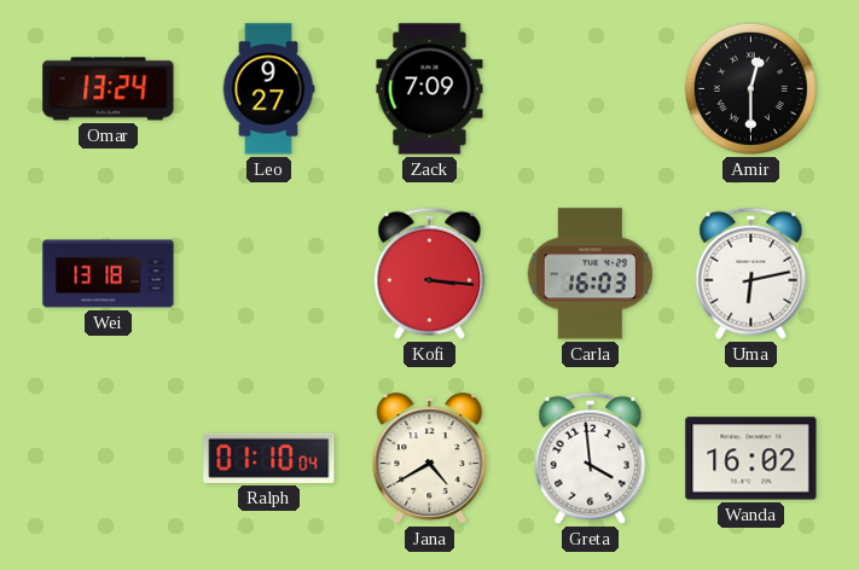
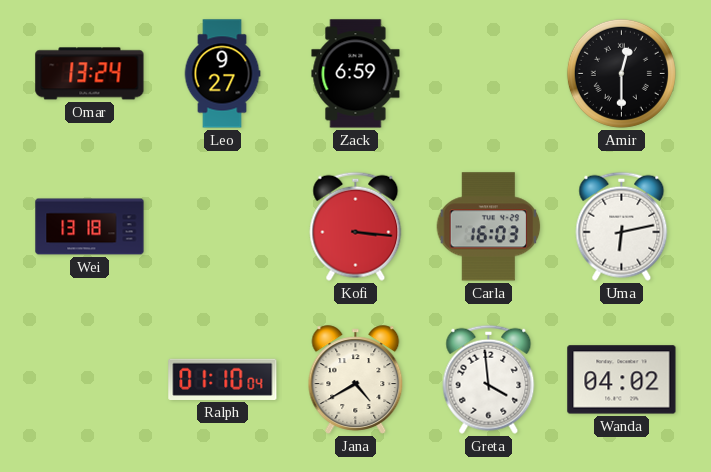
Zack: 7:09 -> 6:59
Wanda: 16:02 -> 04:02
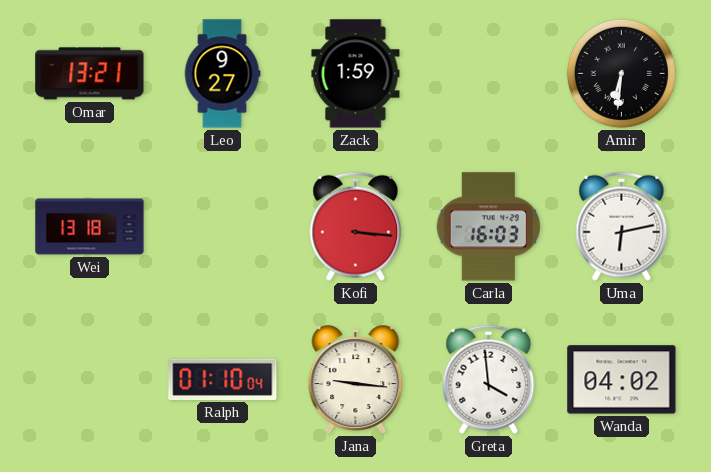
Omar: 13:24 -> 13:21
Zack: 6:59 -> 1:59
Amir: 12:30 -> 6:31
Jana: 4:40 -> 9:16
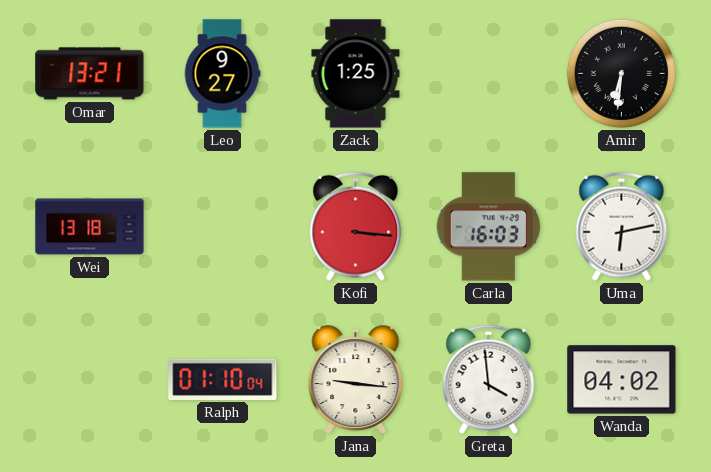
Zack: 1:59 -> 1:25
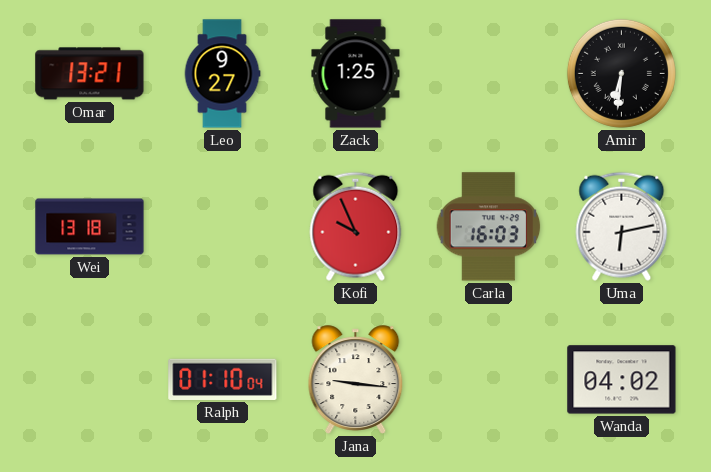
Kofi: 3:16 -> 9:56
Greta: 3:59 -> none
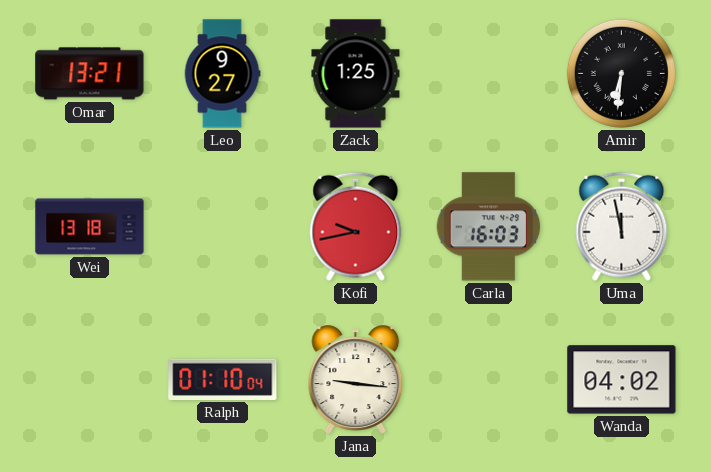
Kofi: 9:56 -> 9:43
Uma: 6:13 -> 11:58
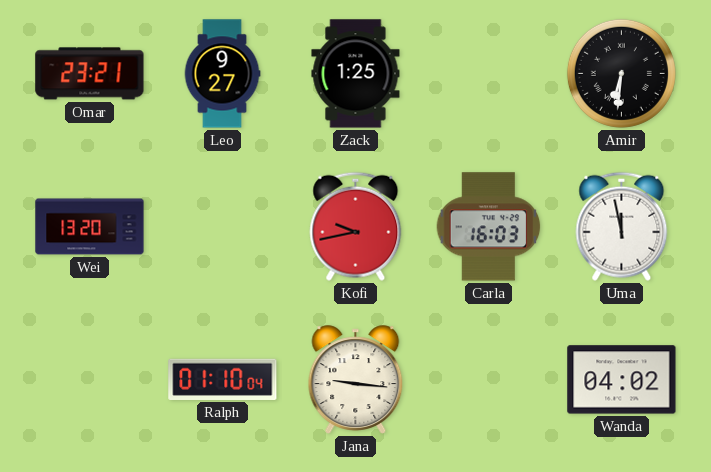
Omar: 13:21 -> 23:21
Wei: 13:18 -> 13:20
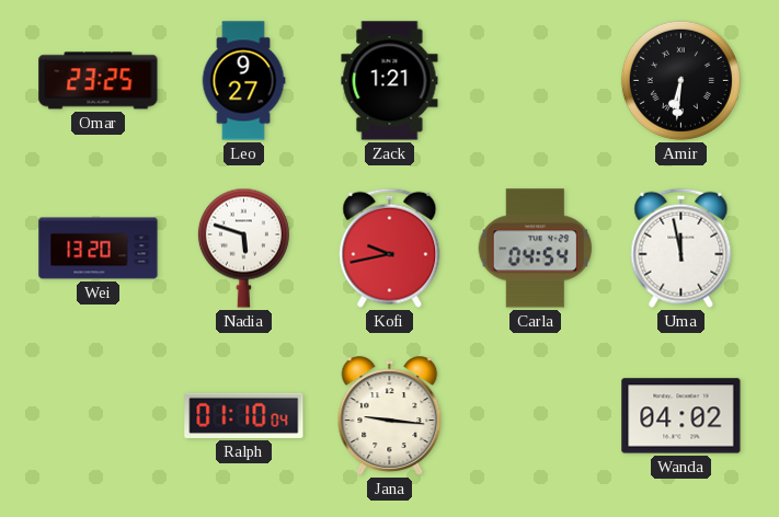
Omar: 23:21 -> 23:25
Zack: 1:25 -> 1:21
Nadia: none -> 5:48
Carla: 16:03 -> 04:54
